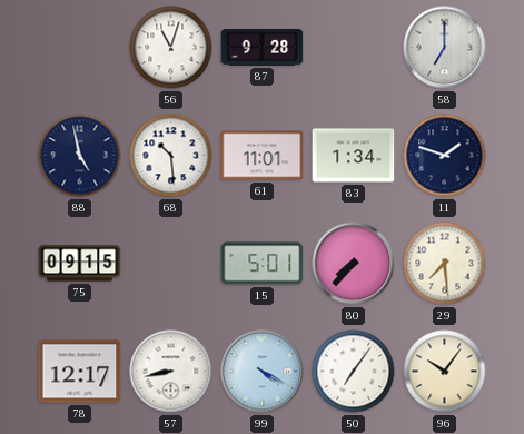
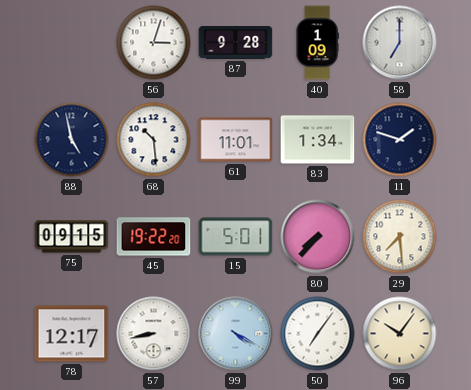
56: 11:03 -> 3:03
40: none -> 1:09
45: none -> 19:22
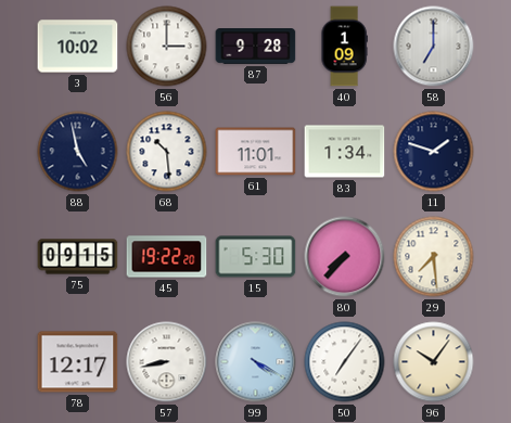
3: none -> 10:02
56: 3:03 -> 3:00
15: 5:01 -> 5:30
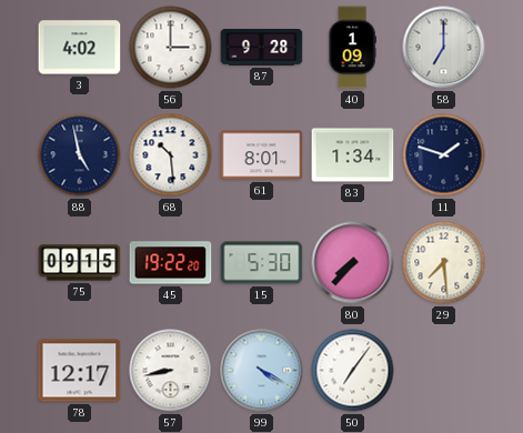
3: 10:02 -> 4:02
61: 11:01 -> 8:01
96: 10:06 -> none
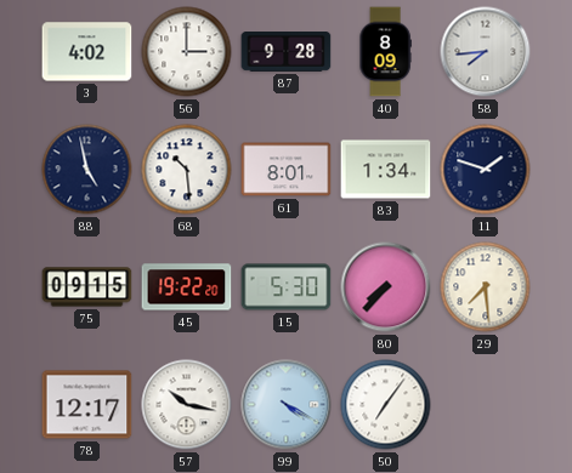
40: 1:09 -> 8:09
58: 7:00 -> 7:44
57: 8:43 -> 10:17
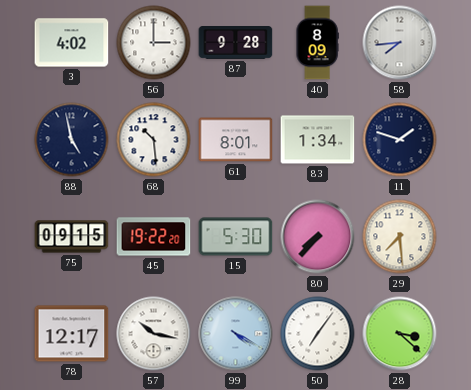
28: none -> 3:22
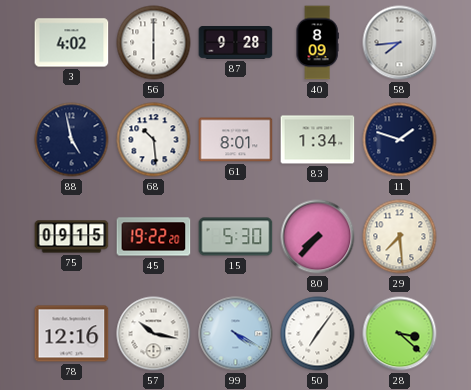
56: 3:00 -> 6:00
78: 12:17 -> 12:16
